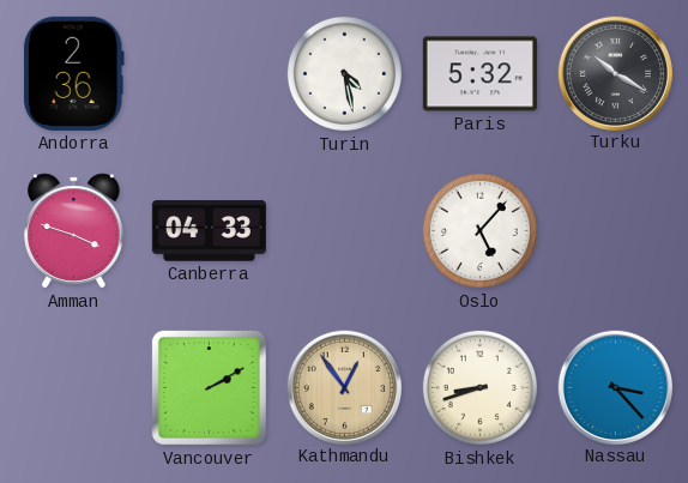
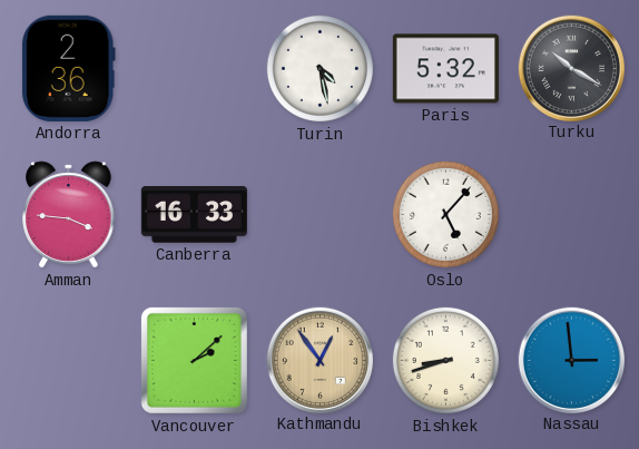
Amman: 3:48 -> 3:46
Canberra: 04:33 -> 16:33
Vancouver: 2:10 -> 2:08
Nassau: 3:23 -> 2:59
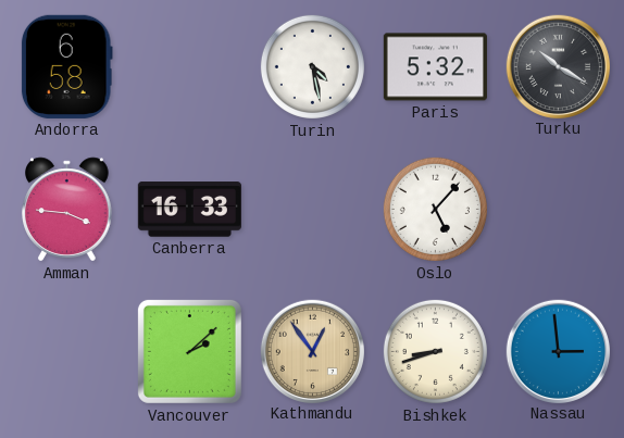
Andorra: 2:36 -> 6:58
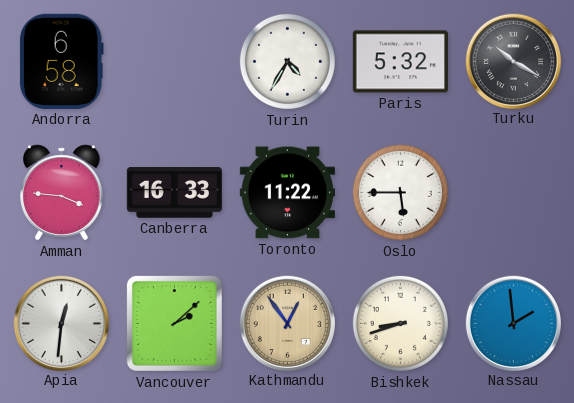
Turin: 4:28 -> 4:35
Toronto: none -> 11:22
Oslo: 5:07 -> 5:45
Apia: none -> 12:31
Nassau: 2:59 -> 1:59
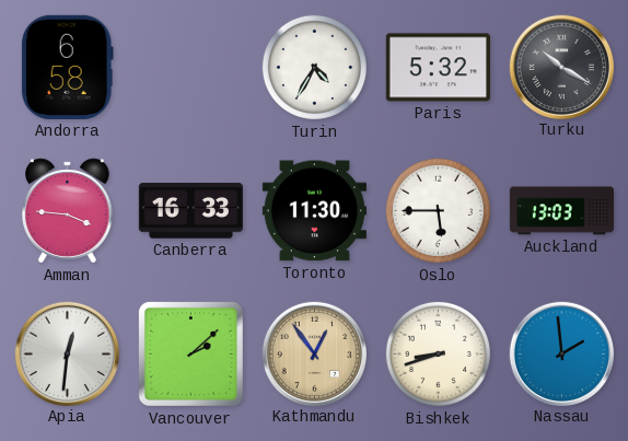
Toronto: 11:22 -> 11:30
Auckland: none -> 13:03
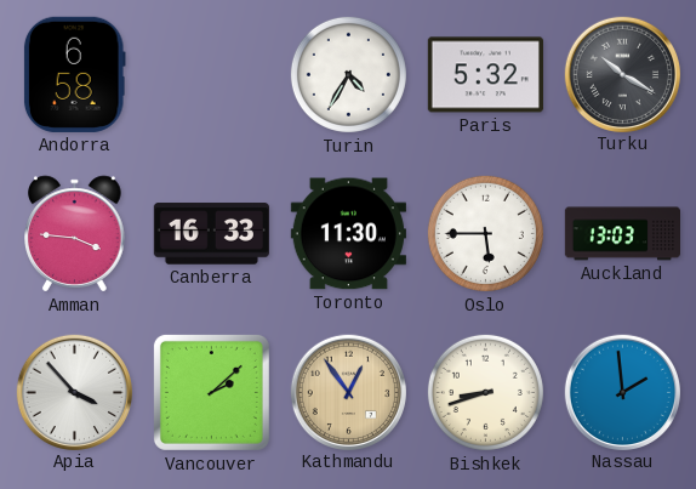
Apia: 12:31 -> 3:53
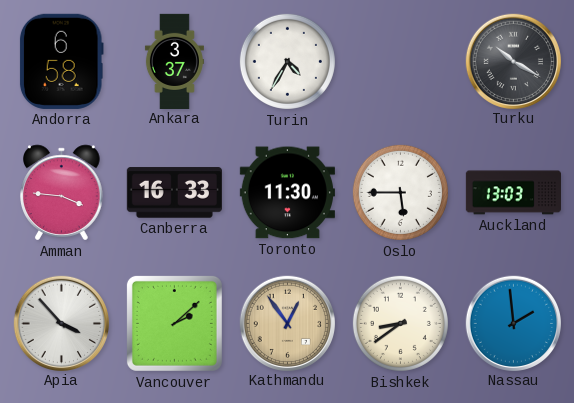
Ankara: none -> 3:37
Paris: 5:32 -> none
Bishkek: 8:42 -> 8:39
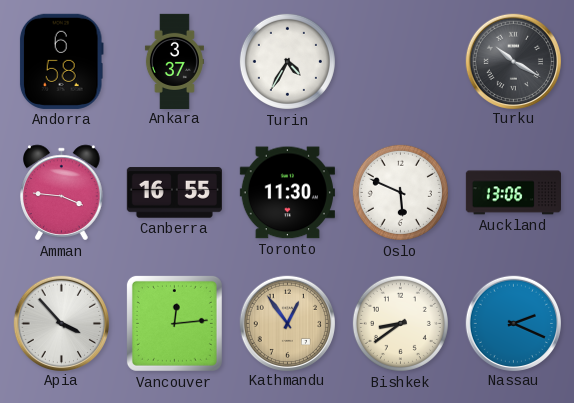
Canberra: 16:33 -> 16:55
Oslo: 5:45 -> 5:49
Auckland: 13:03 -> 13:06
Vancouver: 2:08 -> 12:14
Nassau: 1:59 -> 2:19
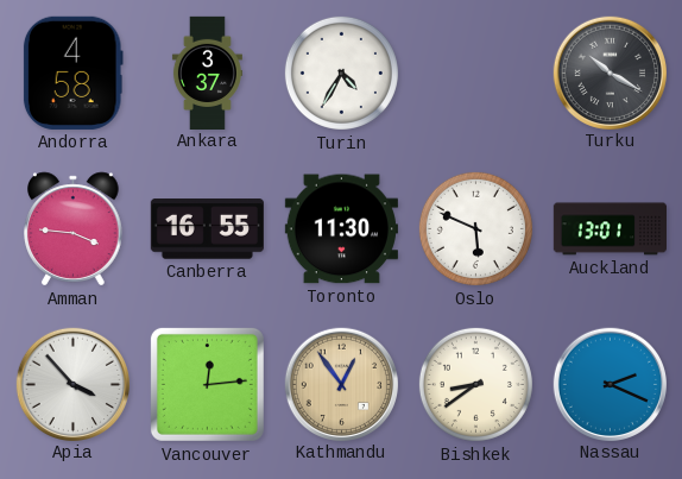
Andorra: 6:58 -> 4:58
Auckland: 13:06 -> 13:01
